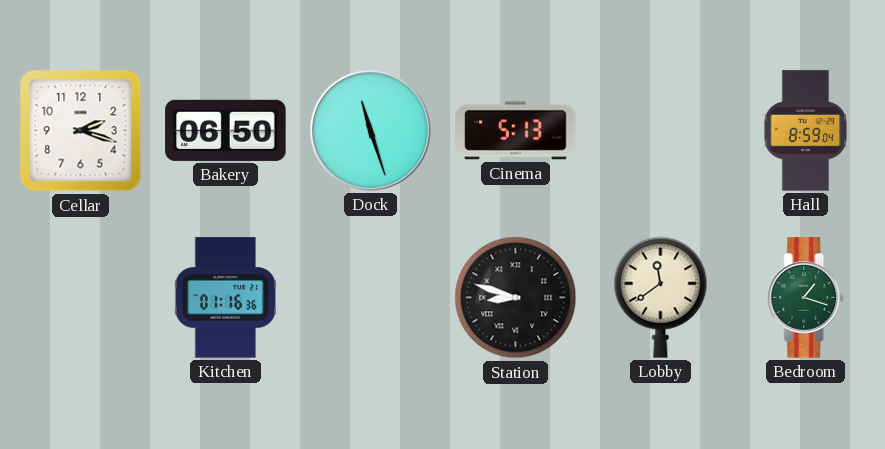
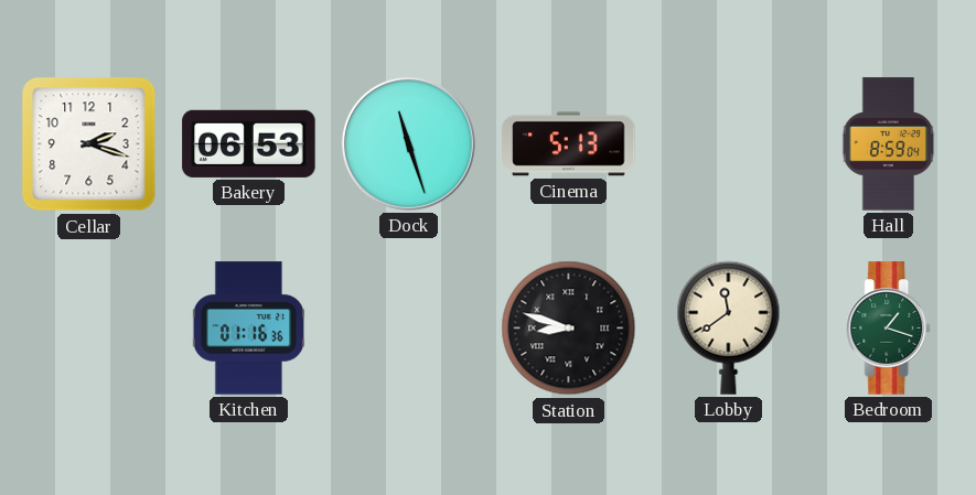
Bakery: 06:50 -> 06:53
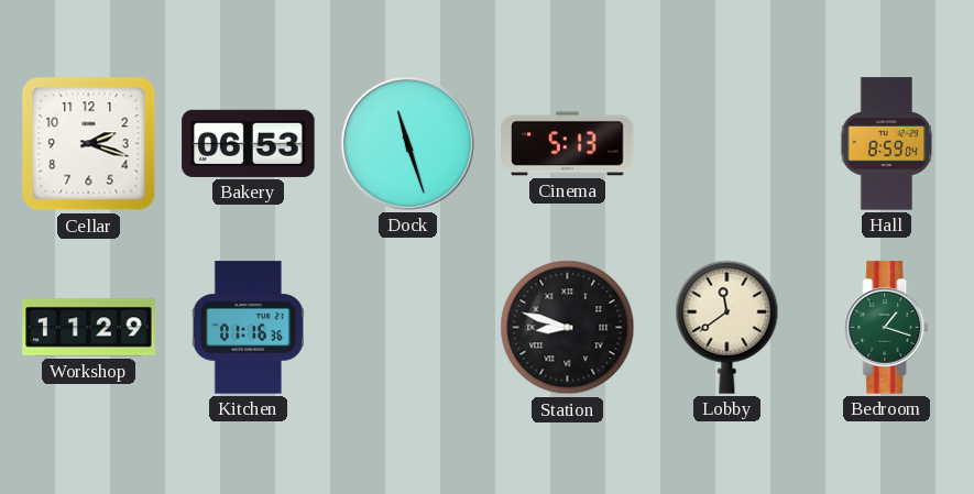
Workshop: none -> 11:29
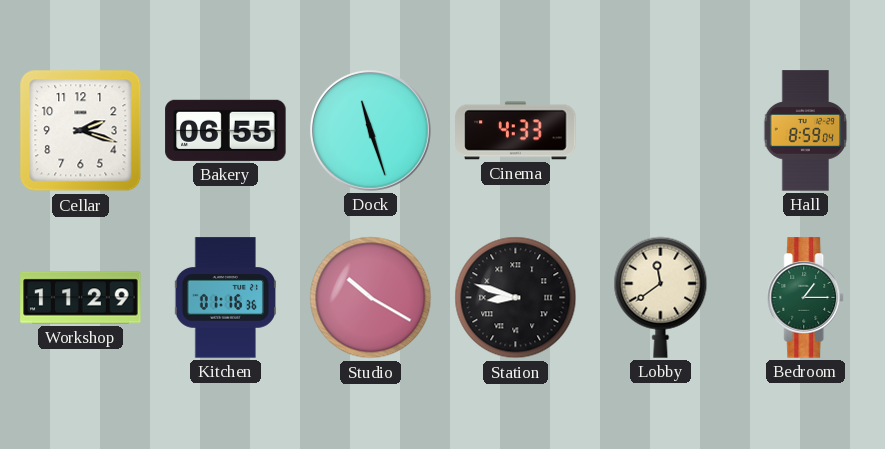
Bakery: 06:53 -> 06:55
Cinema: 5:13 -> 4:33
Studio: none -> 10:20
Bedroom: 1:18 -> 1:15
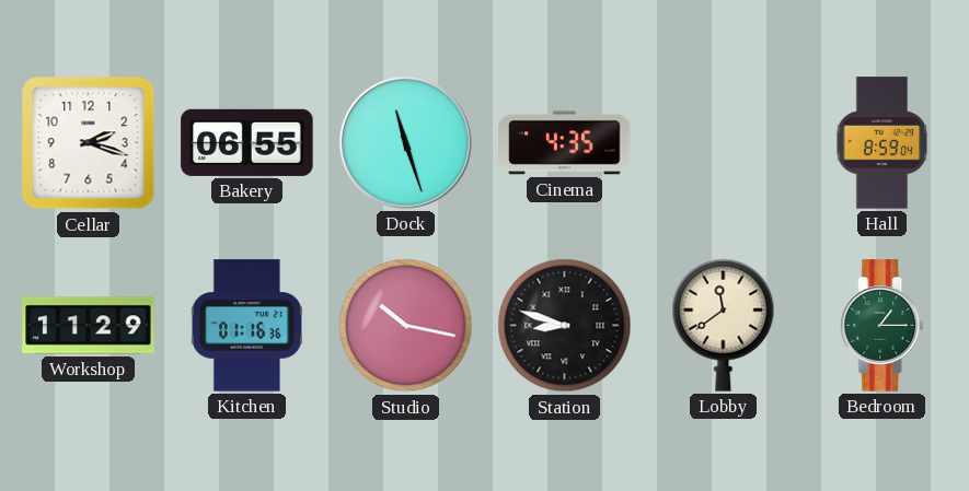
Cinema: 4:33 -> 4:35
Studio: 10:20 -> 10:17
